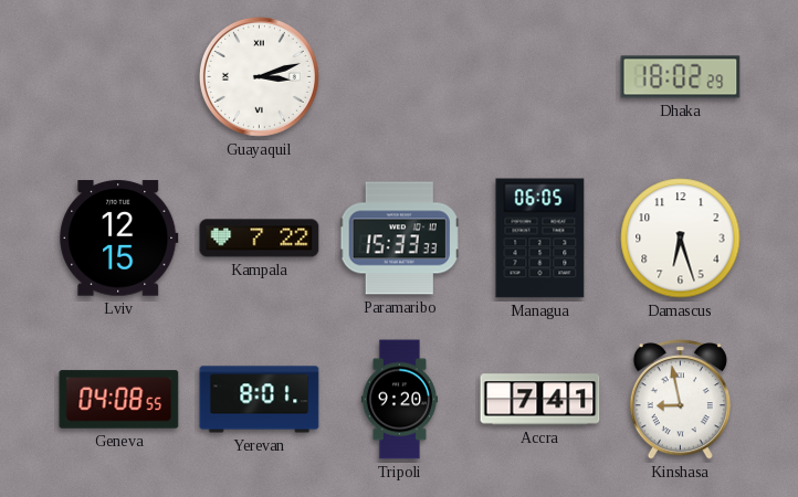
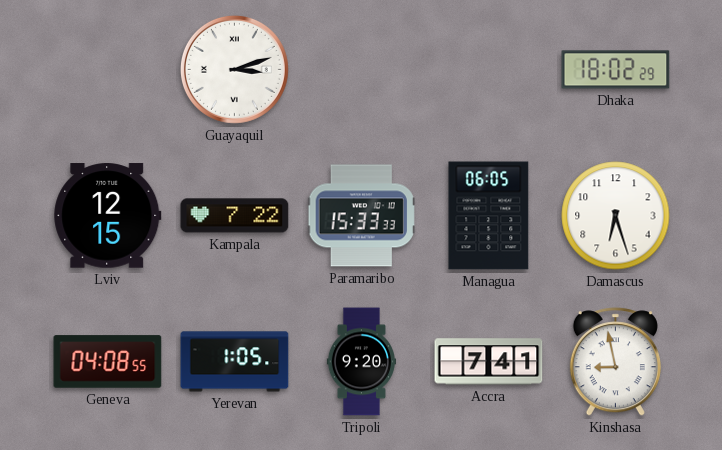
Yerevan: 8:01 -> 1:05
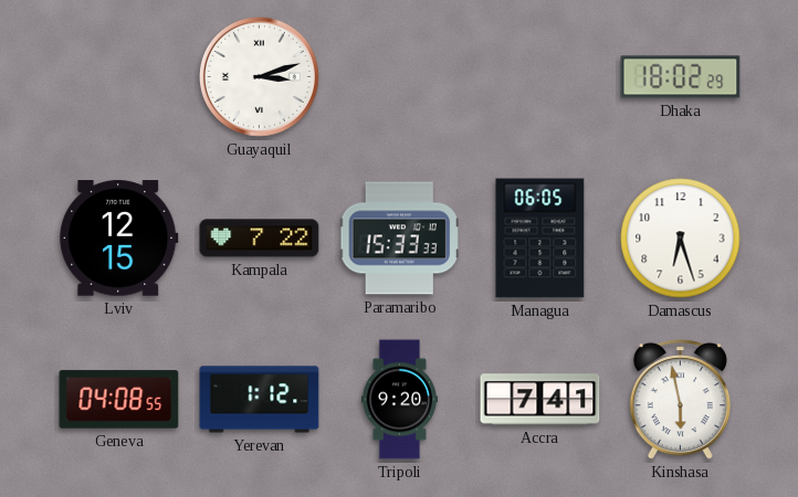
Yerevan: 1:05 -> 1:12
Kinshasa: 8:58 -> 5:58
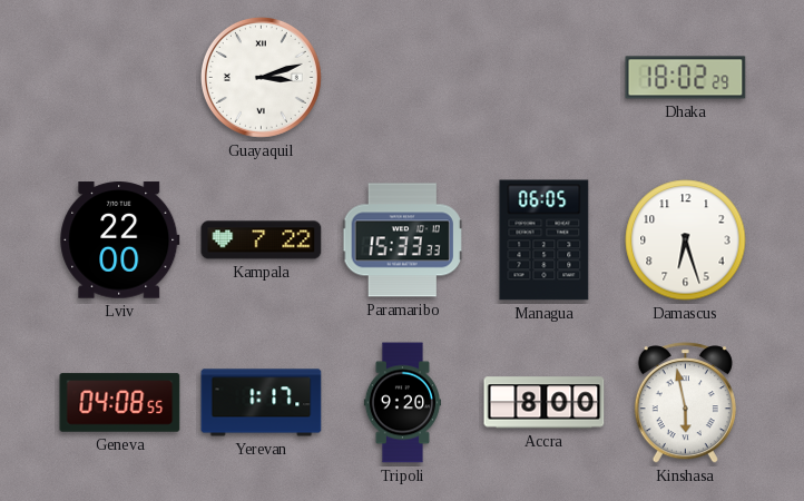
Lviv: 12:15 -> 22:00
Yerevan: 1:12 -> 1:17
Accra: 7:41 -> 8:00
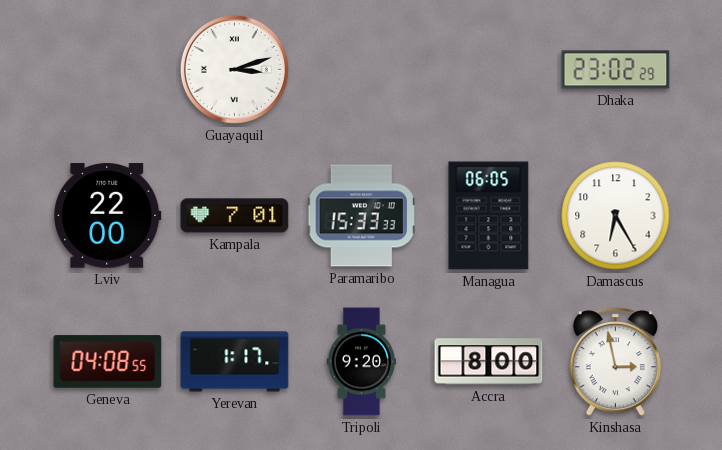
Dhaka: 18:02 -> 23:02
Kampala: 7:22 -> 7:01
Damascus: 6:27 -> 6:25
Kinshasa: 5:58 -> 2:58
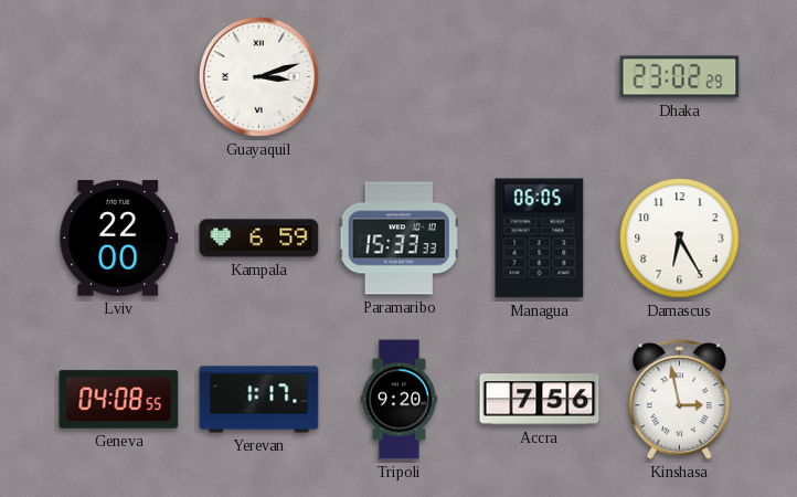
Kampala: 7:01 -> 6:59
Accra: 8:00 -> 7:56
